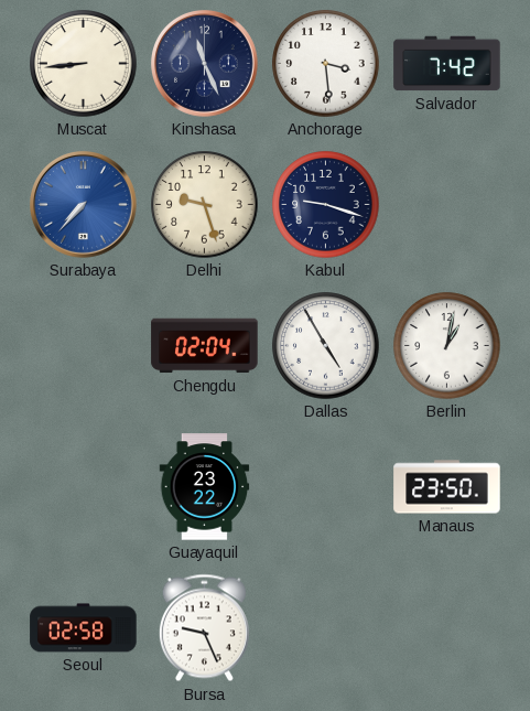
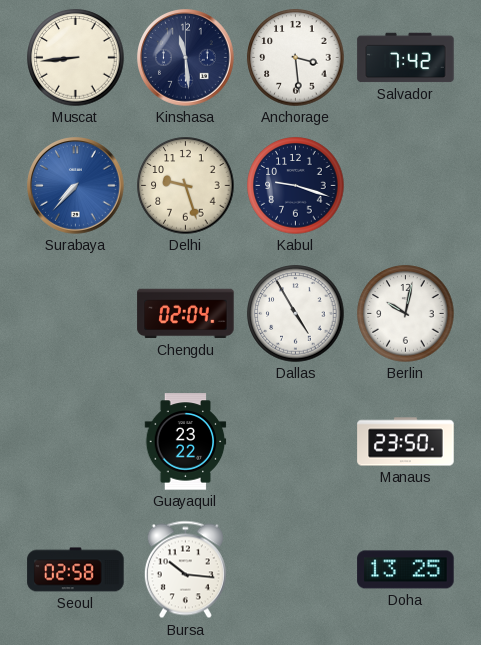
Kinshasa: 11:26 -> 11:29
Berlin: 1:02 -> 10:02
Bursa: 9:26 -> 10:16
Doha: none -> 13:25
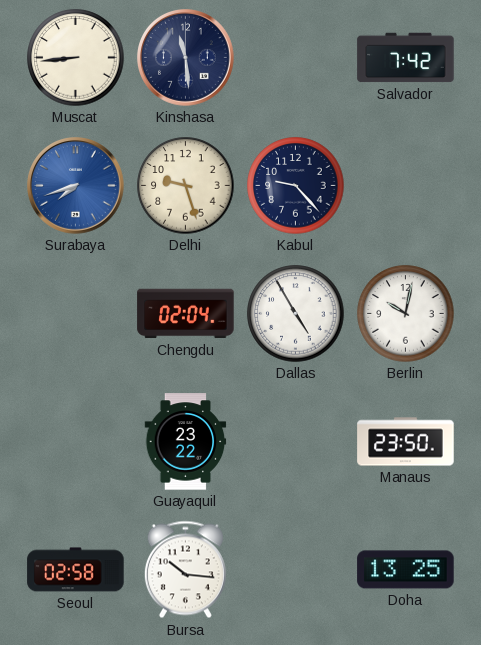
Anchorage: 3:29 -> none
Surabaya: 7:37 -> 7:42
Kabul: 9:18 -> 9:23
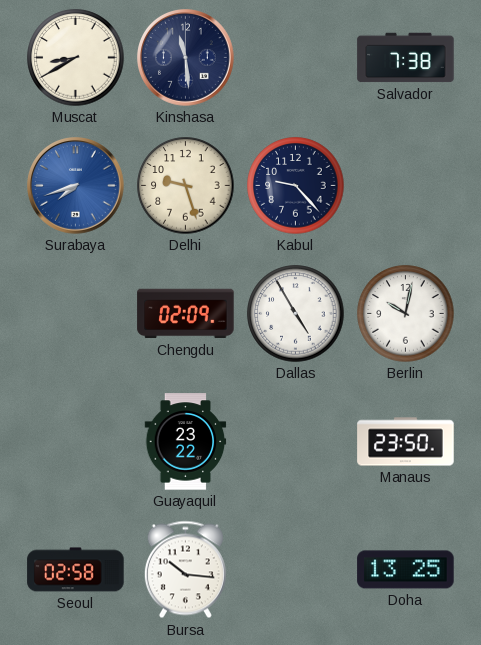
Muscat: 8:44 -> 8:40
Salvador: 7:42 -> 7:38
Chengdu: 02:04 -> 02:09
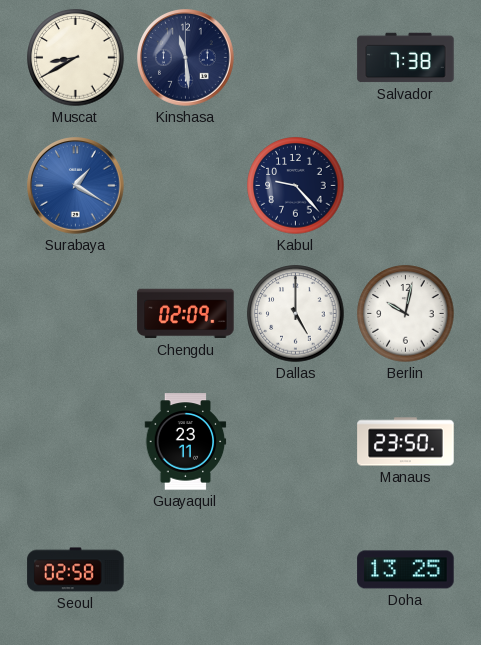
Surabaya: 7:42 -> 1:20
Delhi: 9:27 -> none
Dallas: 4:55 -> 5:00
Guayaquil: 23:22 -> 23:11
Bursa: 10:16 -> none
